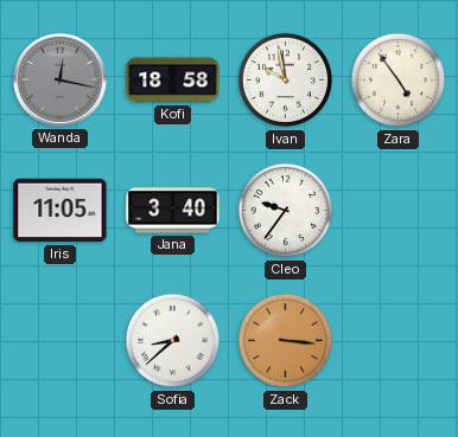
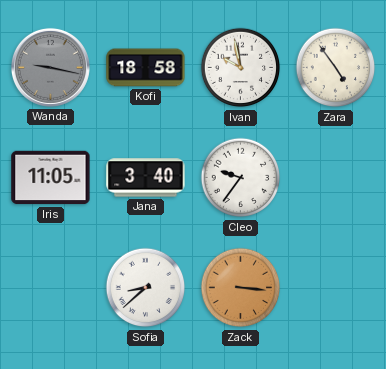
Wanda: 12:17 -> 9:17
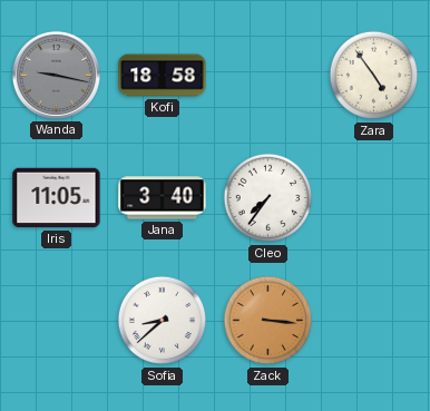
Ivan: 9:58 -> none
Cleo: 9:36 -> 7:36
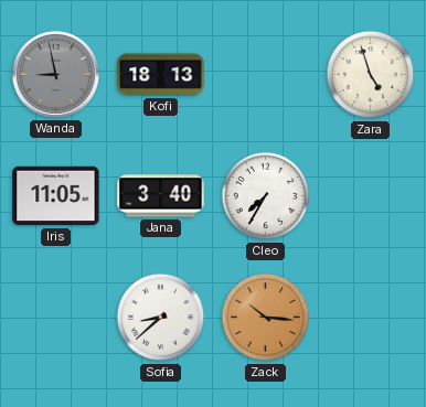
Wanda: 9:17 -> 8:58
Kofi: 18:58 -> 18:13
Zara: 4:54 -> 4:57
Cleo: 7:36 -> 7:35
Zack: 3:16 -> 10:16
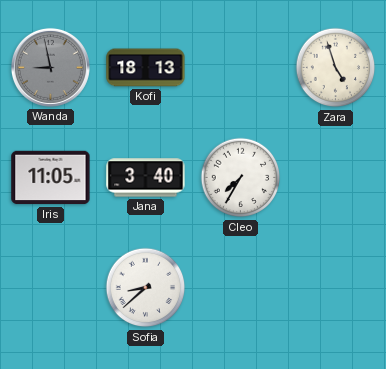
Zack: 10:16 -> none
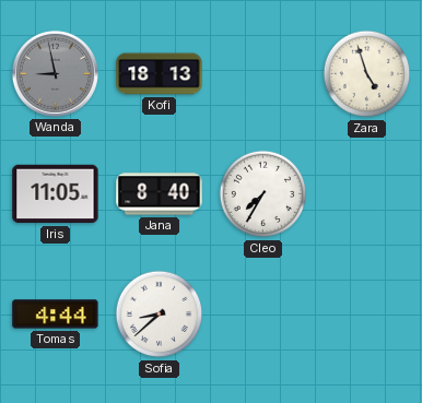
Jana: 3:40 -> 8:40
Tomas: none -> 4:44
